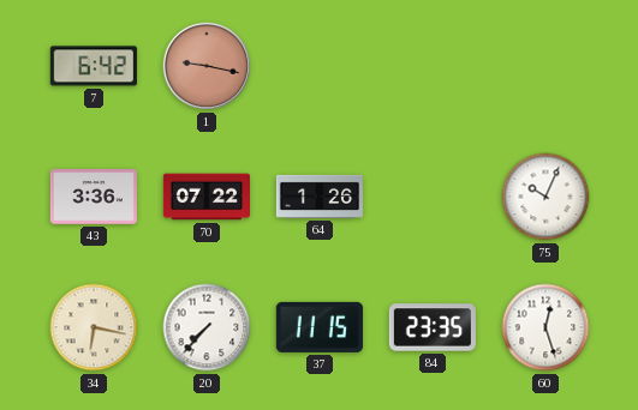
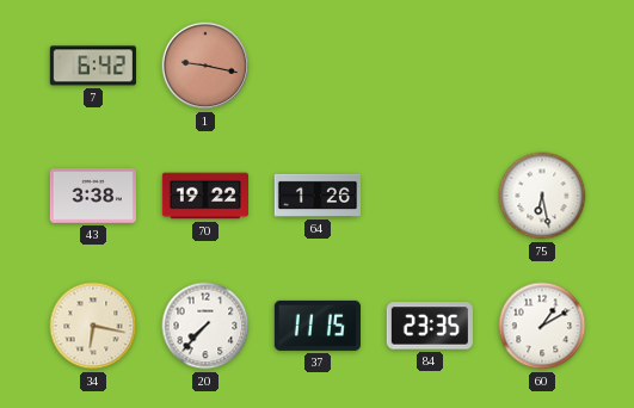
43: 3:36 -> 3:38
70: 07:22 -> 19:22
75: 10:04 -> 6:28
60: 12:27 -> 1:10
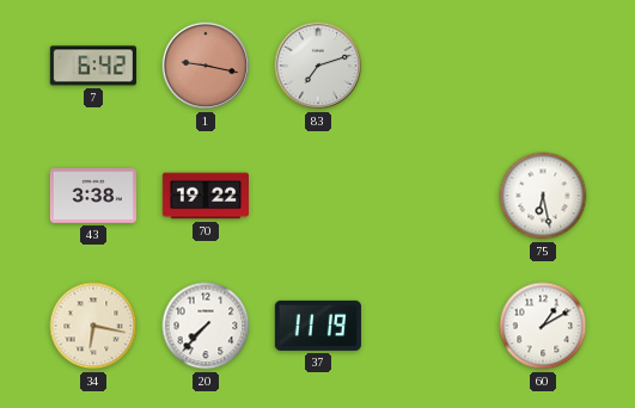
83: none -> 7:12
64: 1:26 -> none
37: 11:15 -> 11:19
84: 23:35 -> none
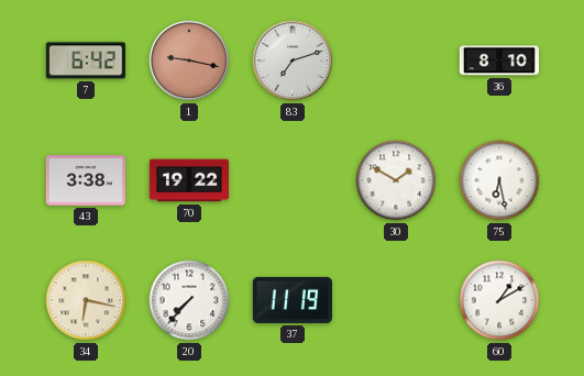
36: none -> 8:10
30: none -> 1:50
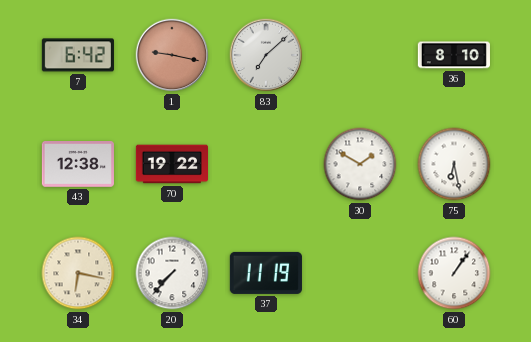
83: 7:12 -> 7:08
43: 3:38 -> 12:38
60: 1:10 -> 1:06
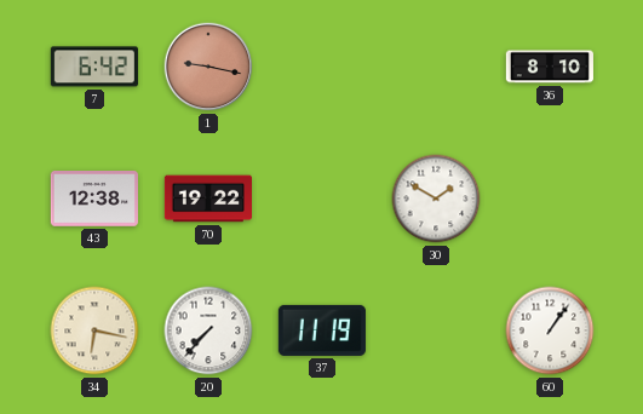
83: 7:08 -> none
75: 6:28 -> none
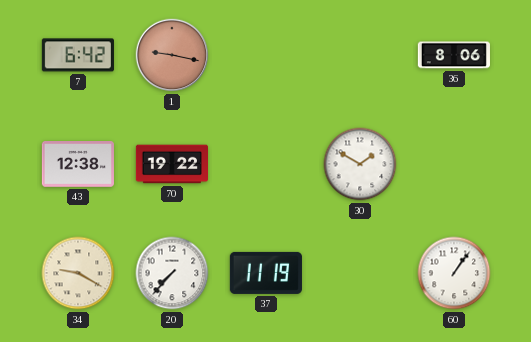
36: 8:10 -> 8:06
34: 6:17 -> 9:20
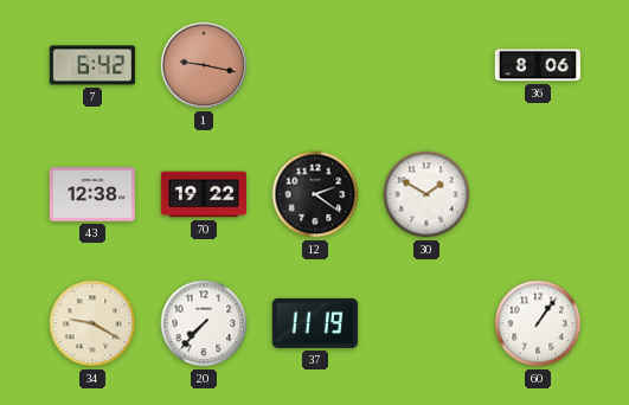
12: none -> 2:21
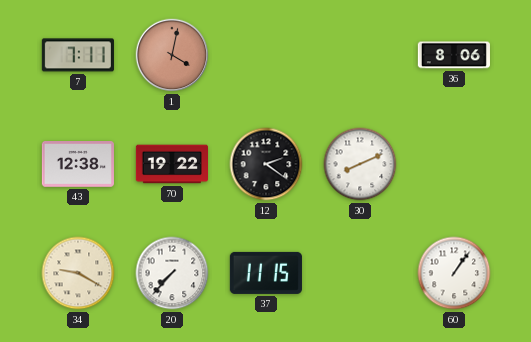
7: 6:42 -> 7:11
1: 9:17 -> 4:02
30: 1:50 -> 8:11
37: 11:19 -> 11:15
